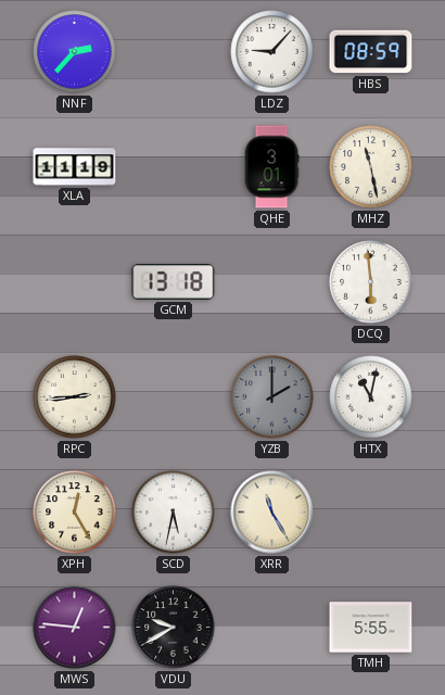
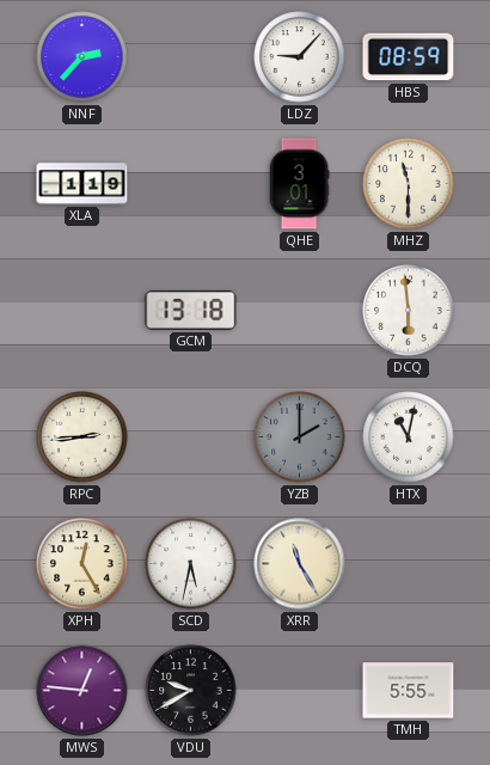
XLA: 11:19 -> 1:19
MHZ: 11:28 -> 11:30
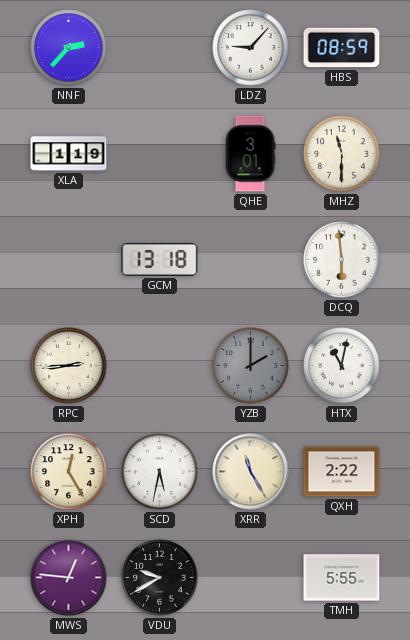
QXH: none -> 2:22
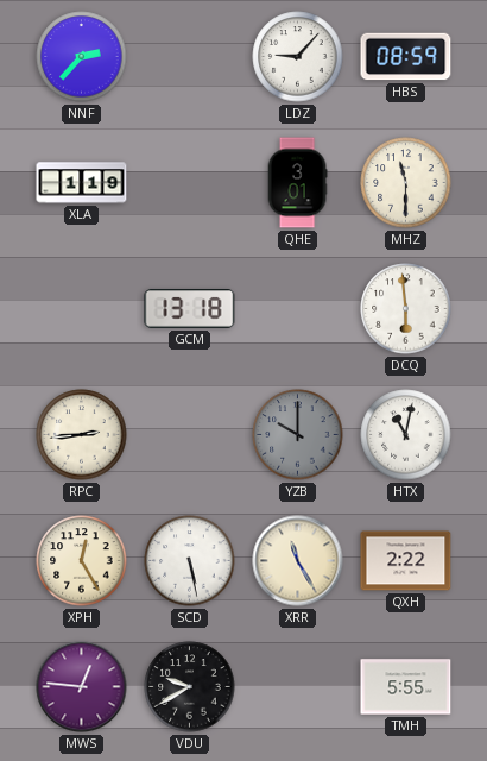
YZB: 2:00 -> 10:00
SCD: 5:32 -> 5:28
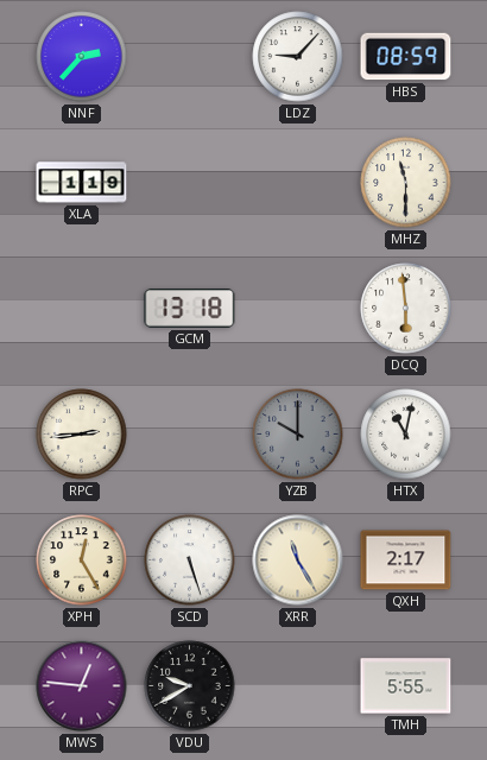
QHE: 3:01 -> none
SCD: 5:28 -> 5:27
QXH: 2:22 -> 2:17
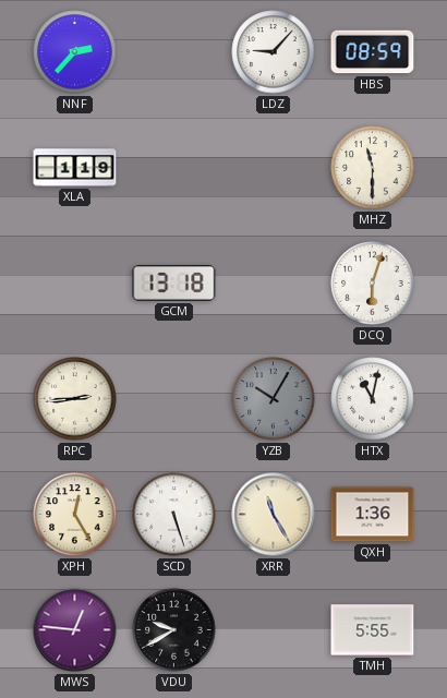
DCQ: 5:59 -> 6:03
YZB: 10:00 -> 10:05
QXH: 2:17 -> 1:36
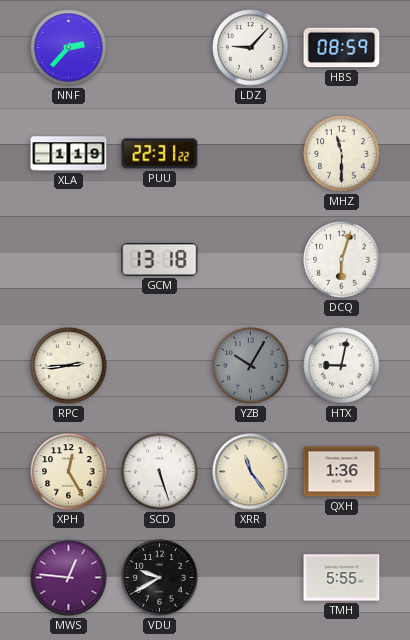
PUU: none -> 22:31
HTX: 11:02 -> 9:02
XRR: 11:25 -> 11:24
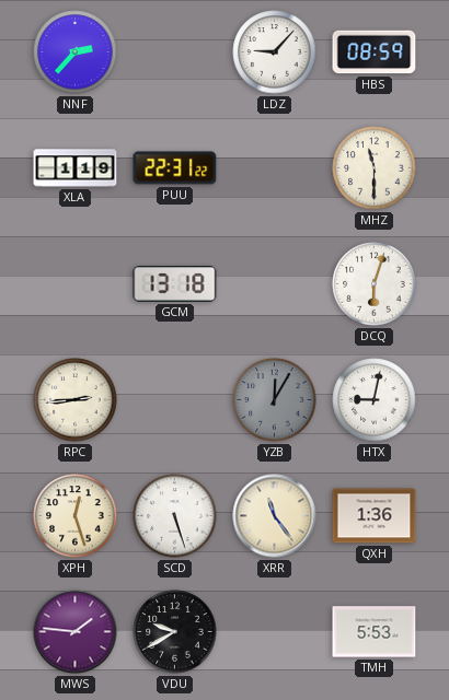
YZB: 10:05 -> 12:05
XPH: 12:25 -> 12:27
MWS: 12:46 -> 1:46
TMH: 5:55 -> 5:53
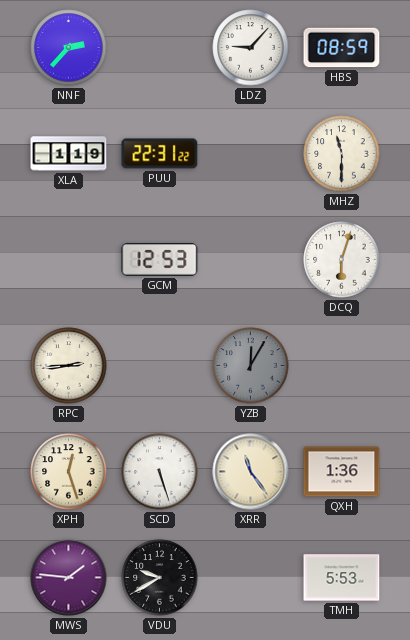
GCM: 13:18 -> 12:53
HTX: 9:02 -> none
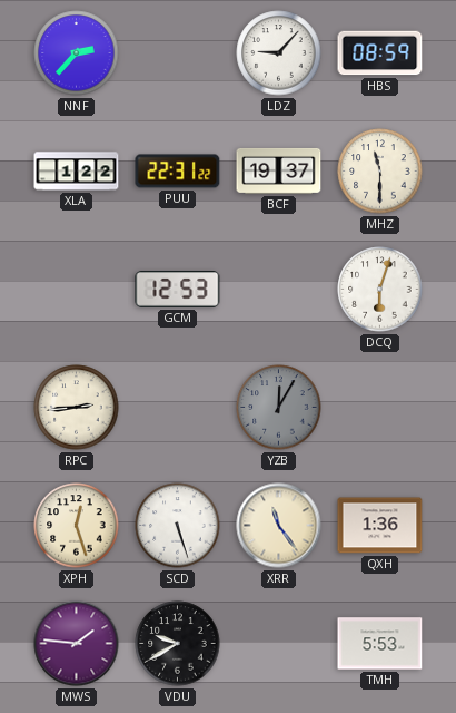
XLA: 1:19 -> 1:22
BCF: none -> 19:37
